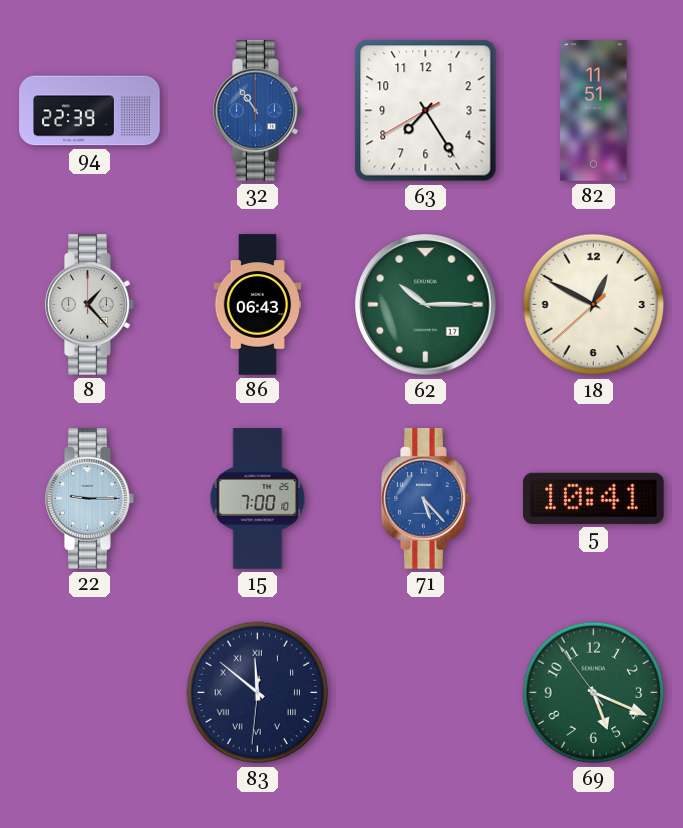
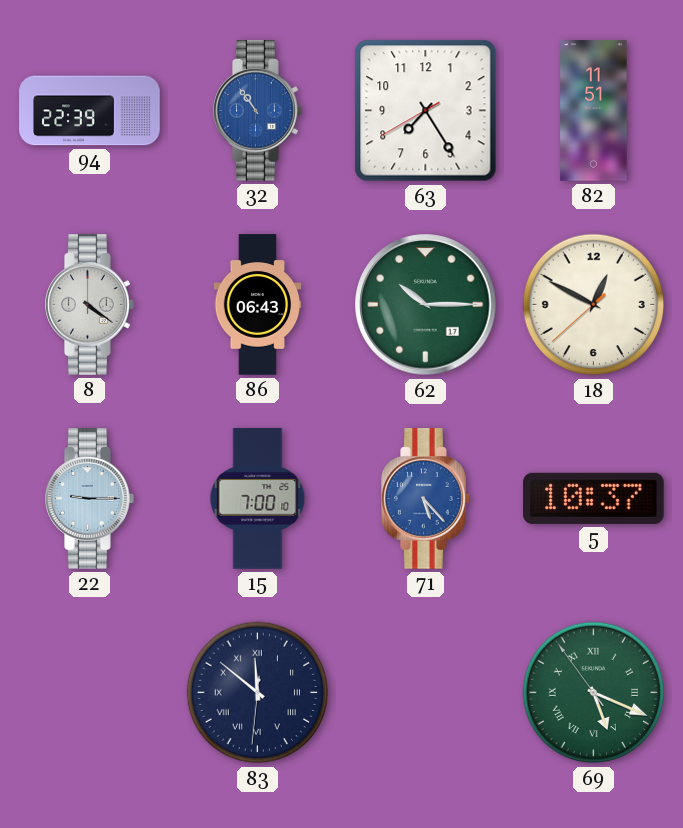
8: 1:23 -> 4:21
5: 10:41 -> 10:37
69 numerals: Arabic -> Roman
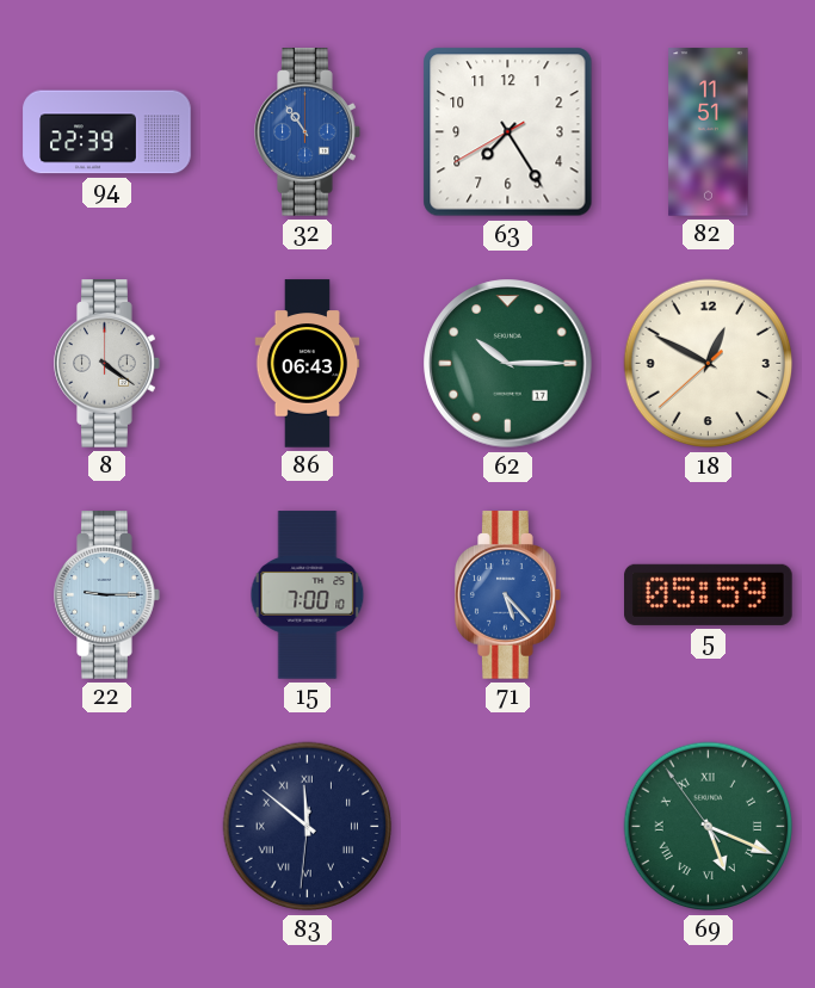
5: 10:37 -> 05:59
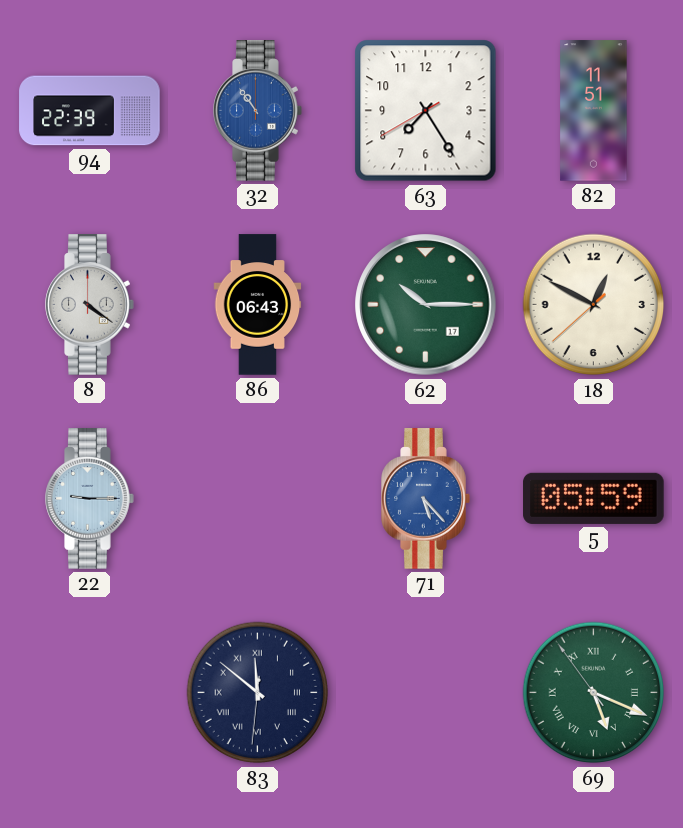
15: 7:00 -> none
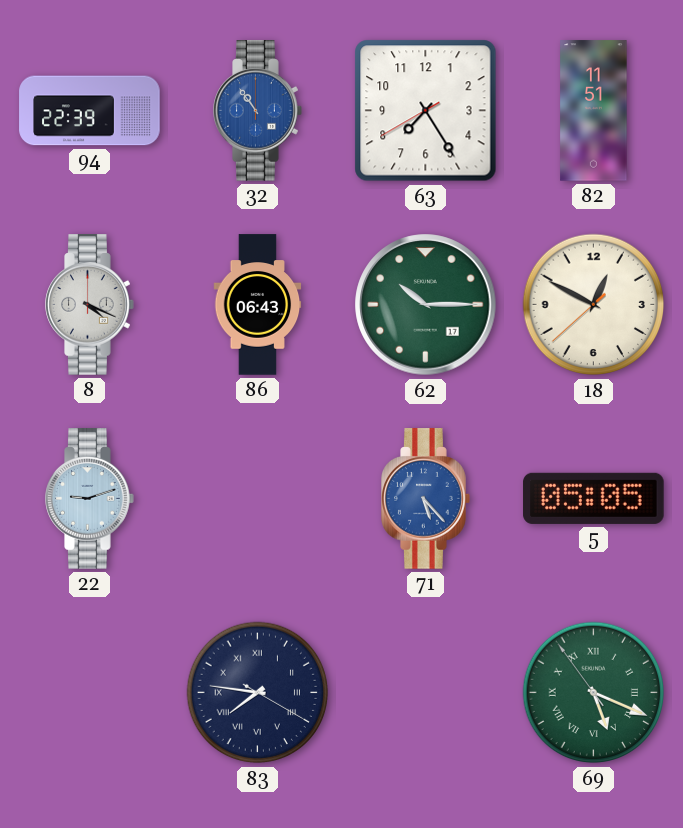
8: 4:21 -> 4:19
22: 9:15 -> 9:12
5: 05:59 -> 05:05
83: 11:51 -> 7:46
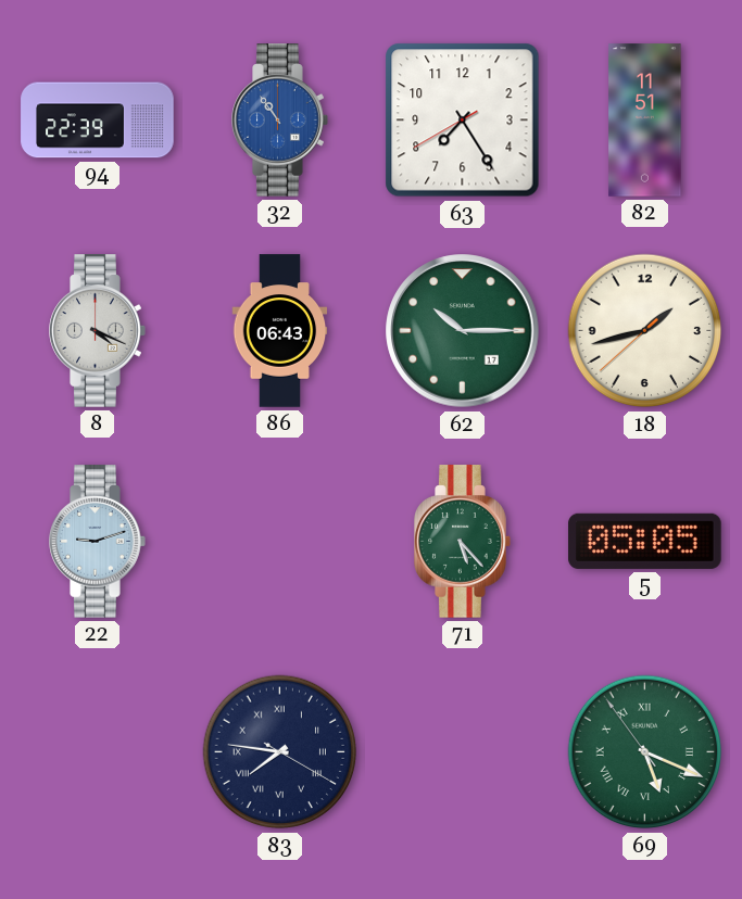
18: 12:49 -> 1:42
71 dial: blue -> green
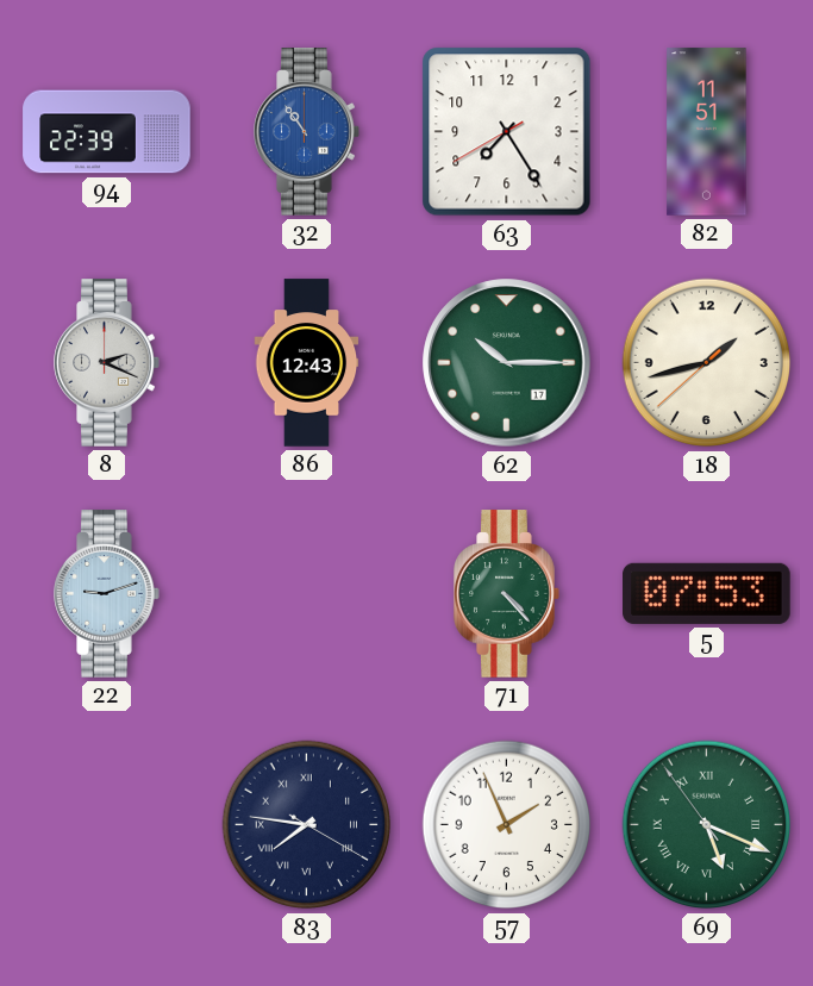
8: 4:19 -> 2:19
86: 06:43 -> 12:43
71: 5:23 -> 4:23
5: 05:05 -> 07:53
57: none -> 1:56
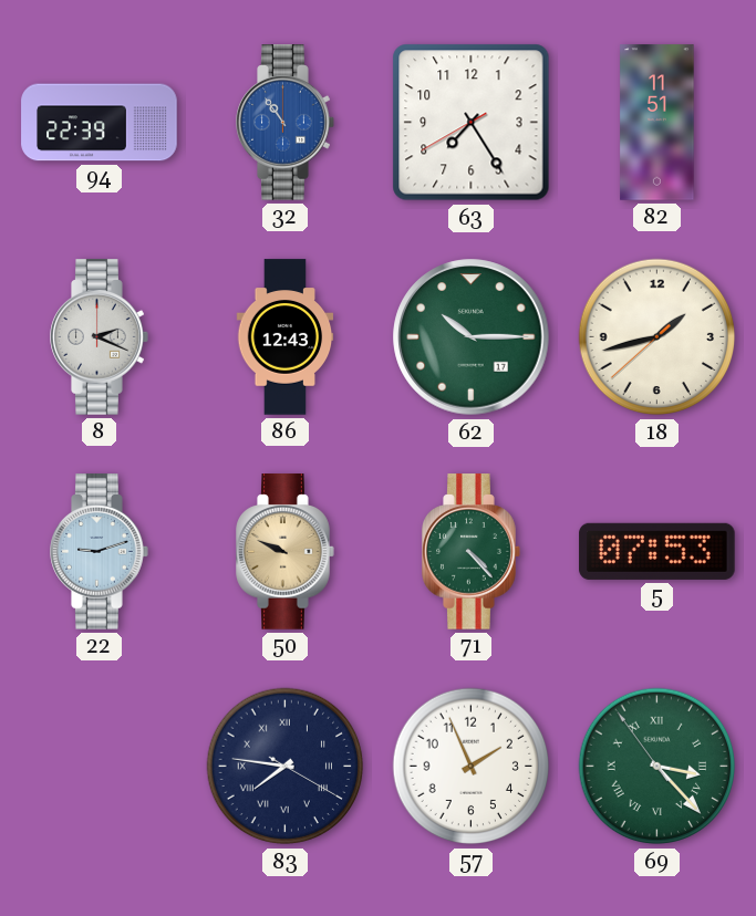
50: none -> 9:49
69: 5:18 -> 3:22
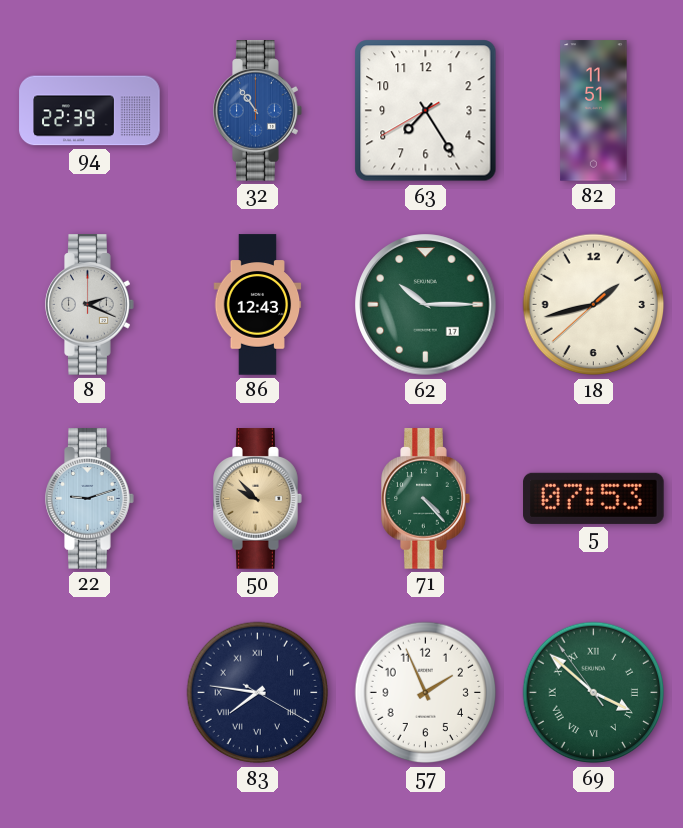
50: 9:49 -> 9:53
69: 3:22 -> 3:51
